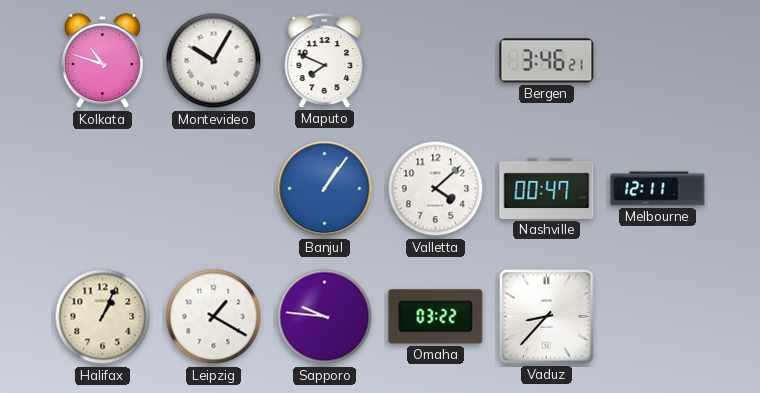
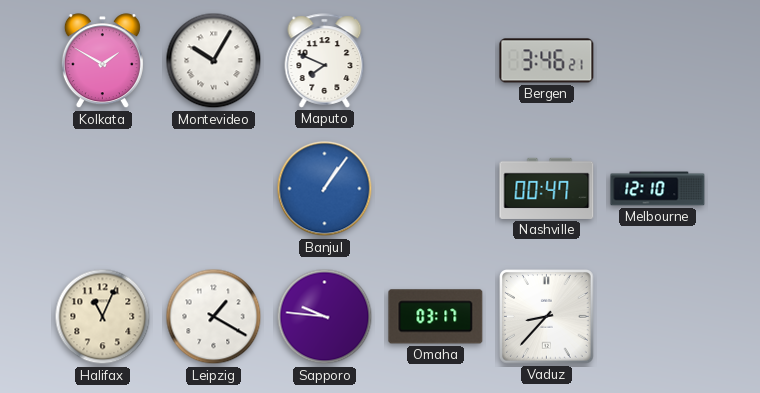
Kolkata: 10:48 -> 1:50
Valletta: 4:08 -> none
Melbourne: 12:11 -> 12:10
Halifax: 1:04 -> 11:04
Omaha: 03:22 -> 03:17
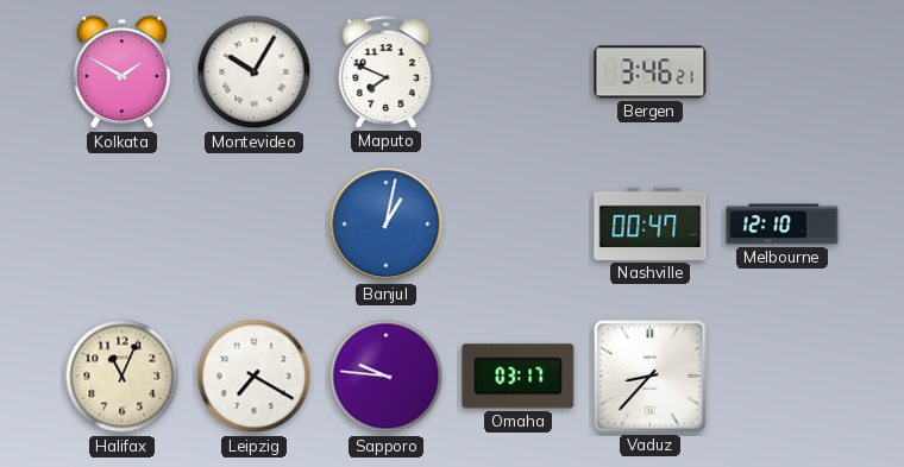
Banjul: 1:06 -> 1:02
Leipzig: 1:20 -> 7:20
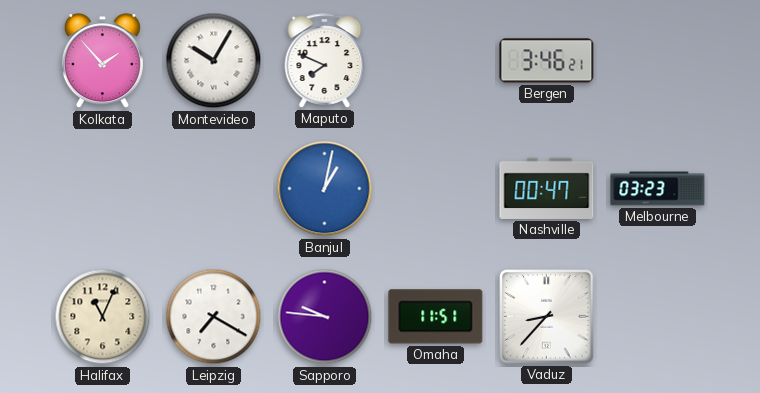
Kolkata: 1:50 -> 1:53
Melbourne: 12:10 -> 03:23
Omaha: 03:17 -> 11:51
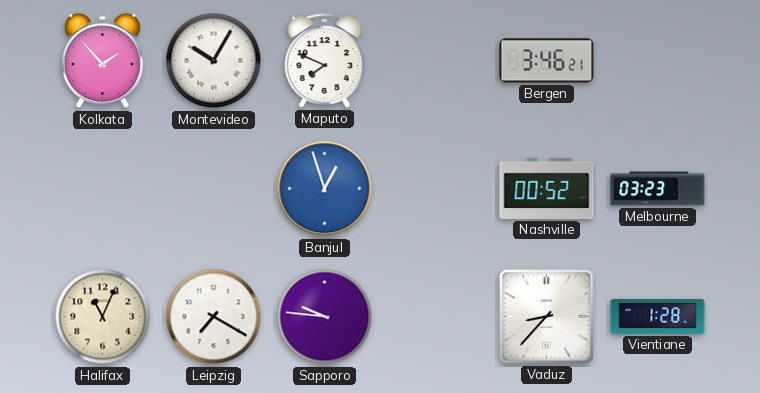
Banjul: 1:02 -> 12:57
Nashville: 00:47 -> 00:52
Omaha: 11:51 -> none
Vientiane: none -> 1:28
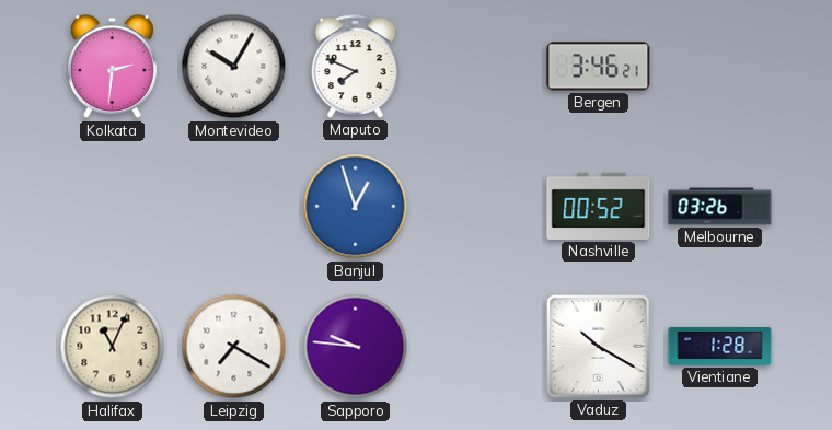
Kolkata: 1:53 -> 2:31
Melbourne: 03:23 -> 03:26
Vaduz: 8:37 -> 10:20
